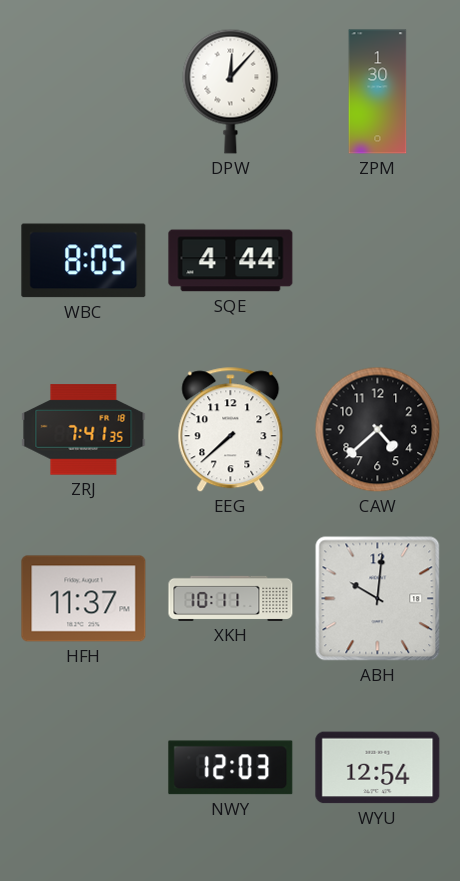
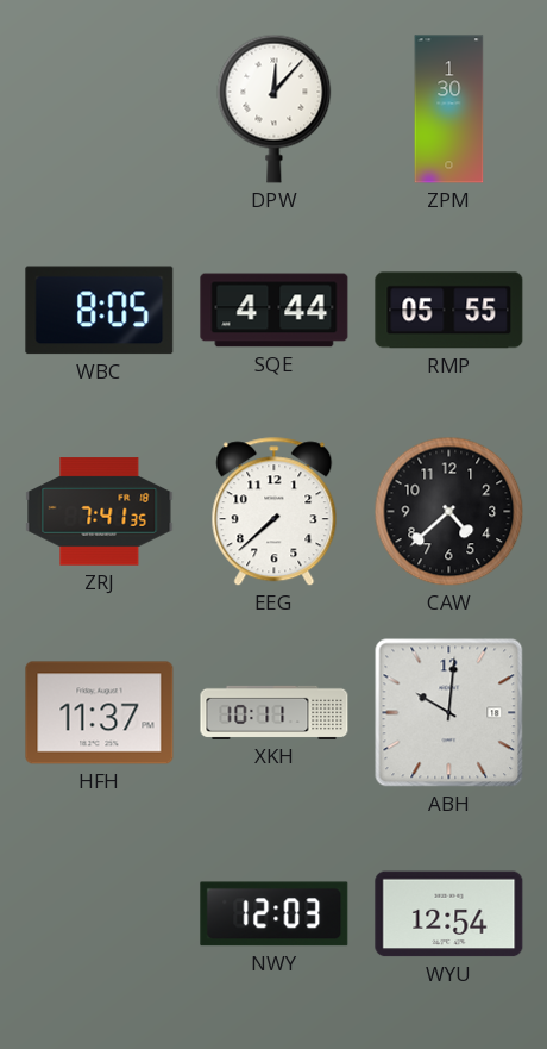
RMP: none -> 05:55
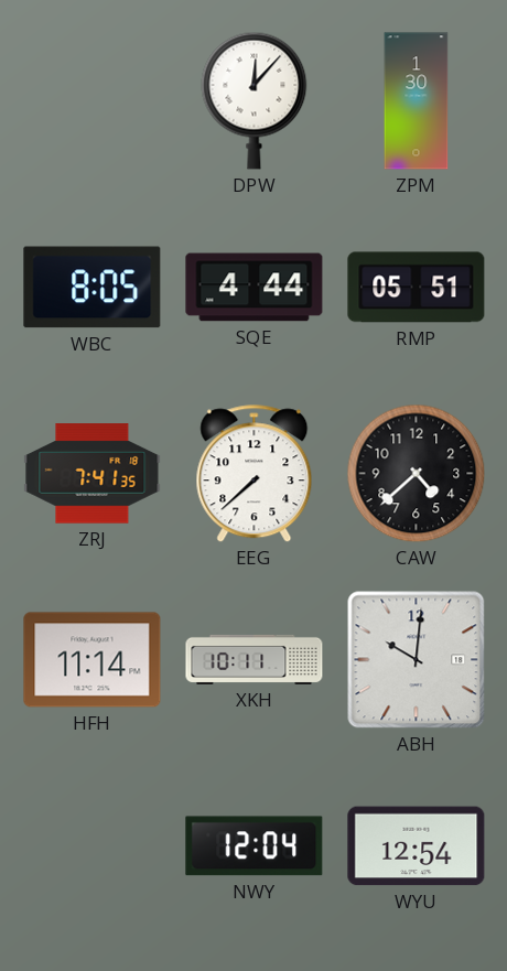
RMP: 05:55 -> 05:51
HFH: 11:37 -> 11:14
NWY: 12:03 -> 12:04
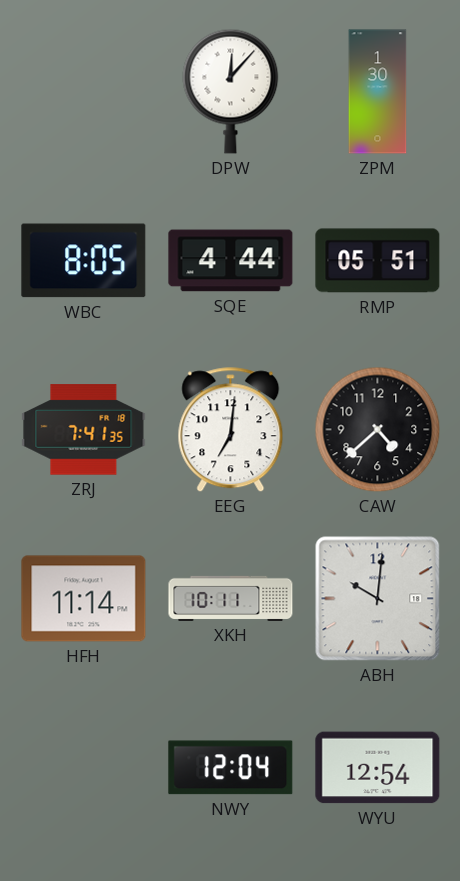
EEG: 7:38 -> 7:01
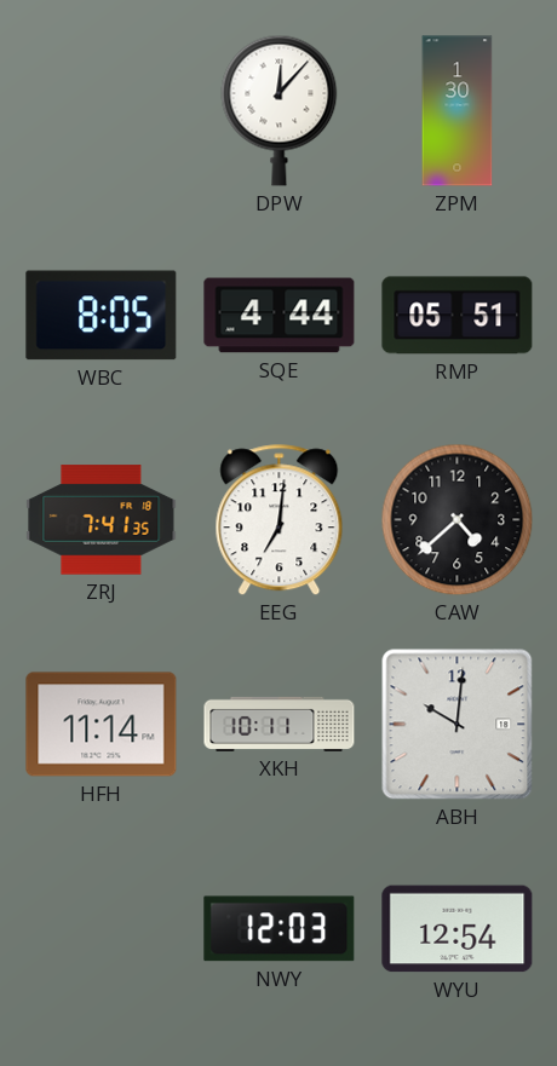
NWY: 12:04 -> 12:03
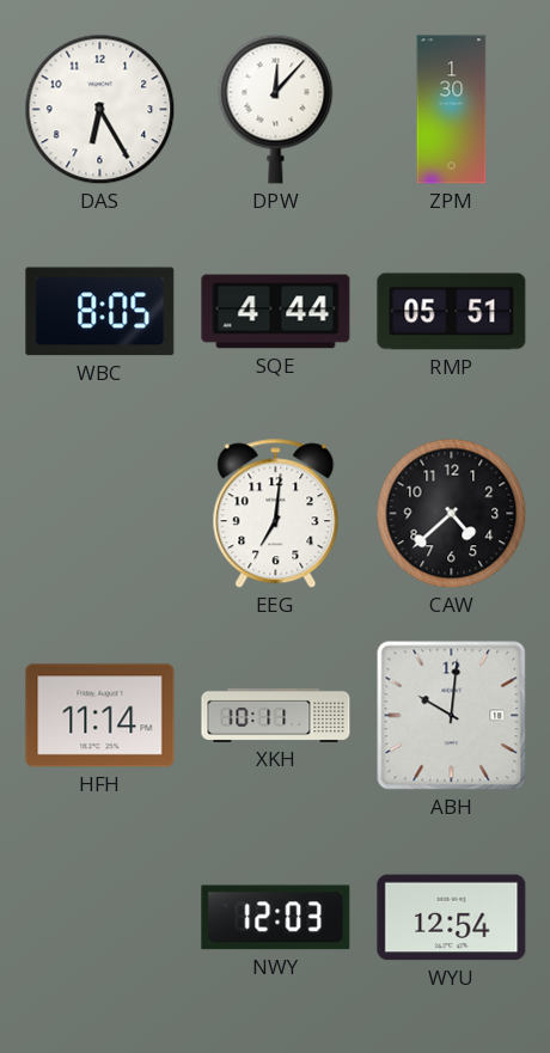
DAS: none -> 6:25
ZRJ: 7:41 -> none
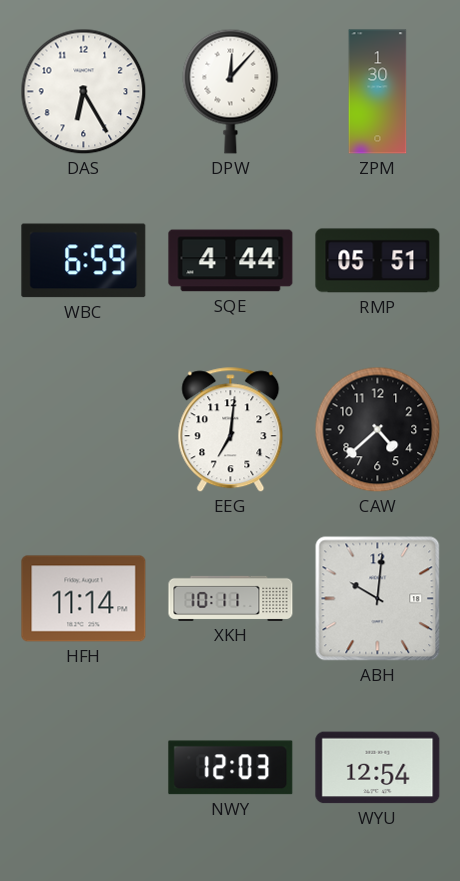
WBC: 8:05 -> 6:59
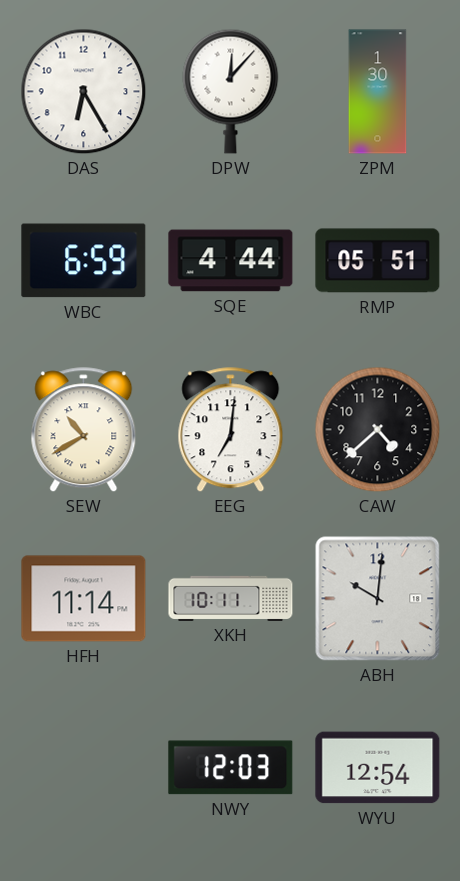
SEW: none -> 10:40
